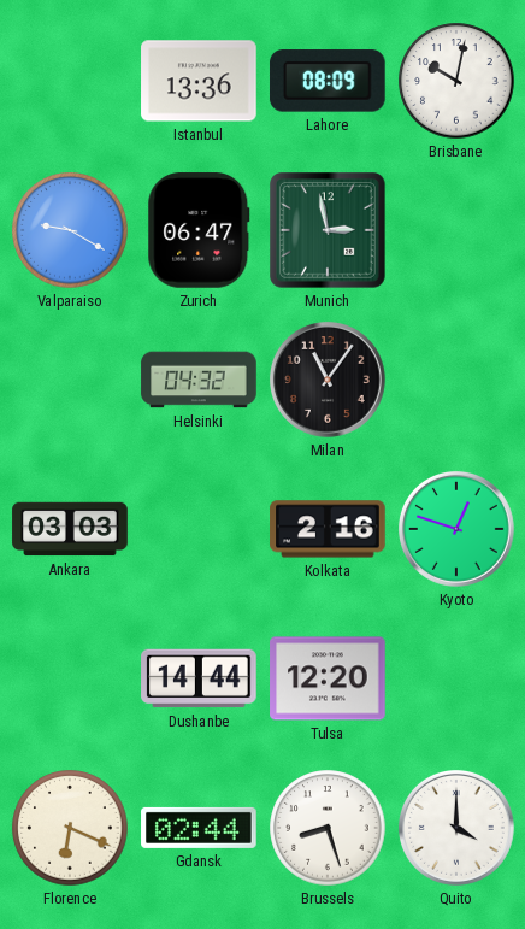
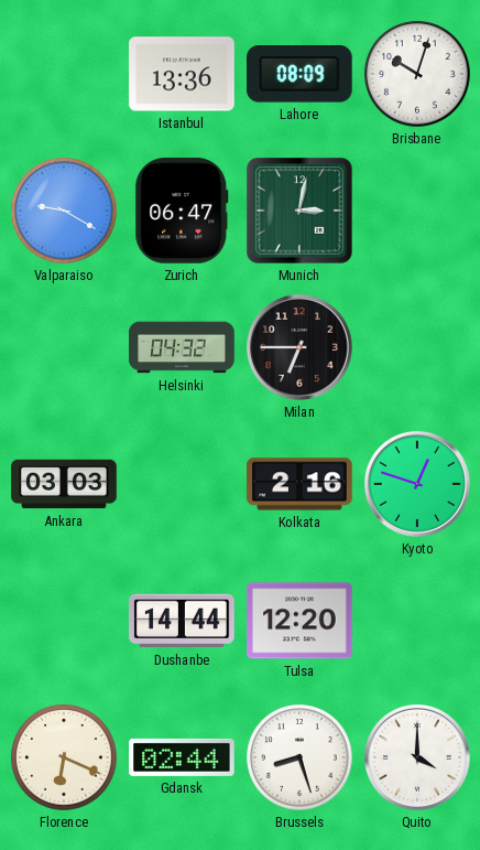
Brisbane: 10:02 -> 10:03
Munich: 2:58 -> 3:02
Milan: 11:06 -> 6:45
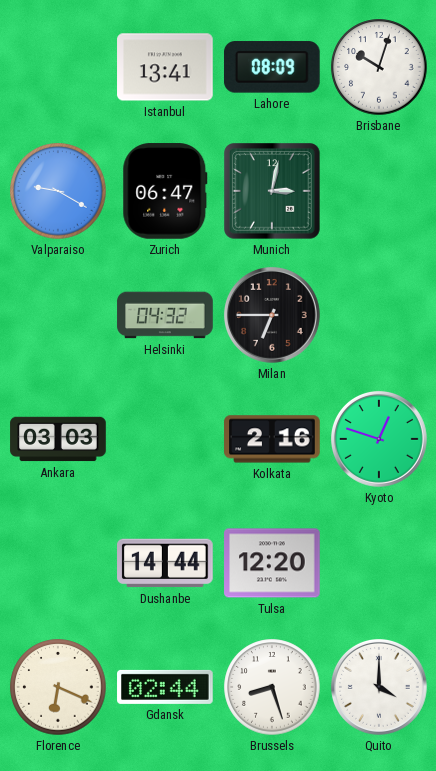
Istanbul: 13:36 -> 13:41
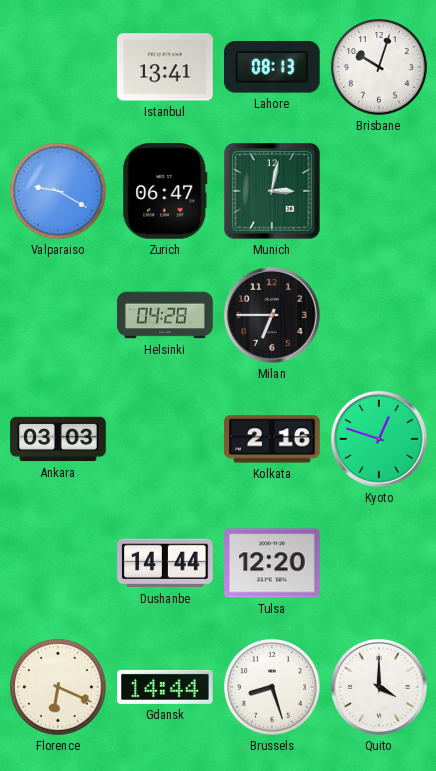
Lahore: 08:09 -> 08:13
Helsinki: 04:32 -> 04:28
Gdansk: 02:44 -> 14:44
